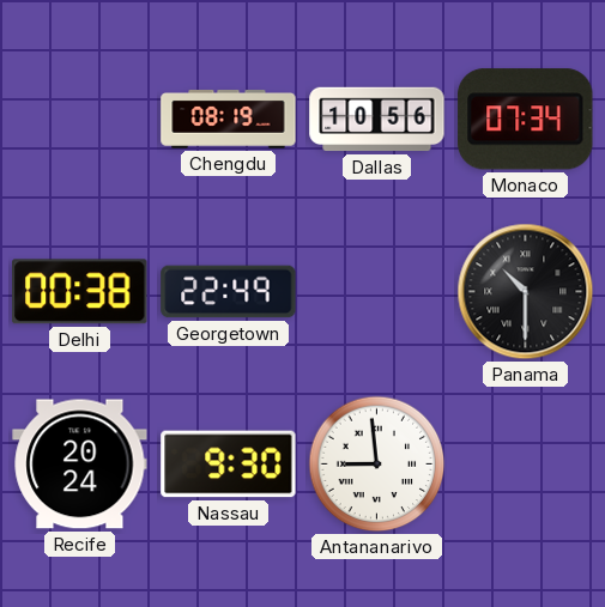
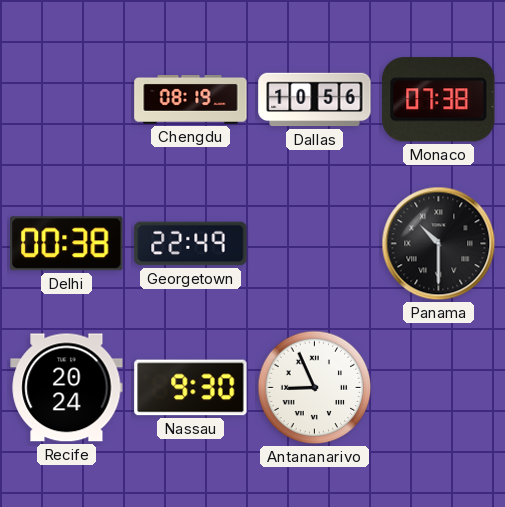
Monaco: 07:34 -> 07:38
Antananarivo: 8:59 -> 8:56
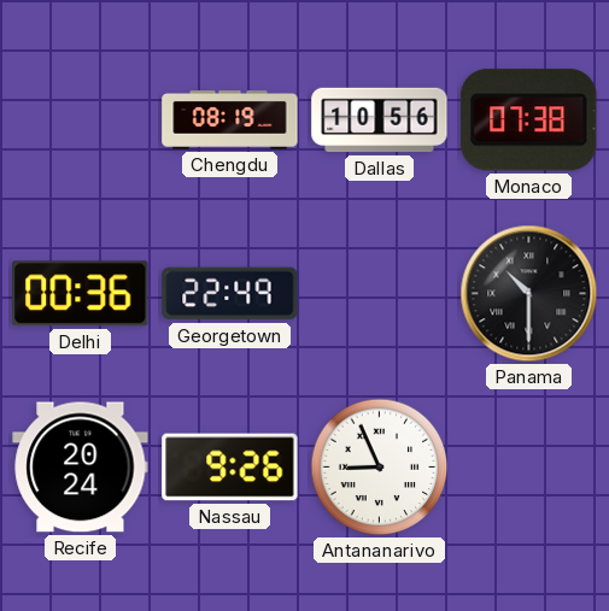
Delhi: 00:38 -> 00:36
Nassau: 9:30 -> 9:26
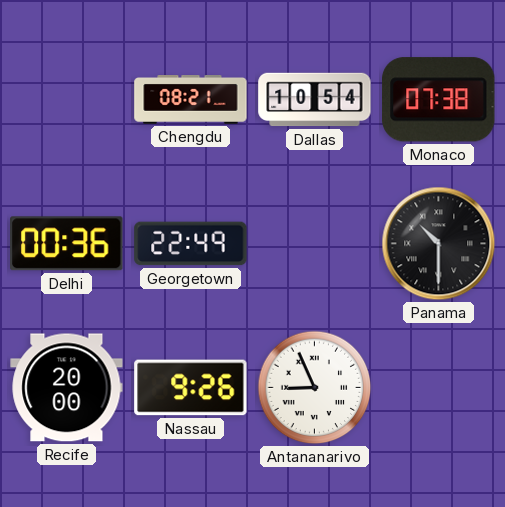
Chengdu: 08:19 -> 08:21
Dallas: 10:56 -> 10:54
Recife: 20:24 -> 20:00
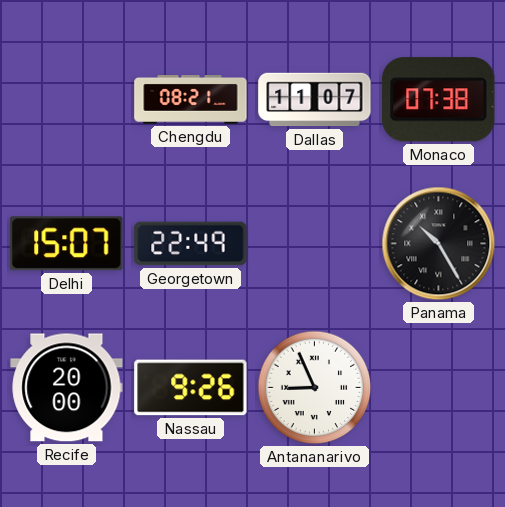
Dallas: 10:54 -> 11:07
Delhi: 00:36 -> 15:07
Panama: 10:30 -> 10:25
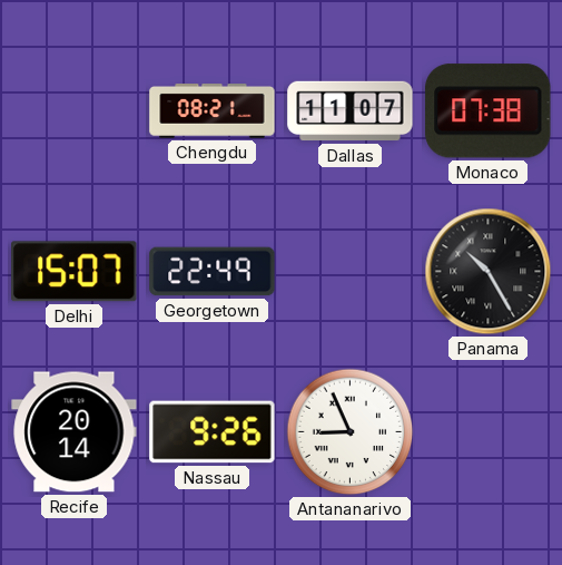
Recife: 20:00 -> 20:14
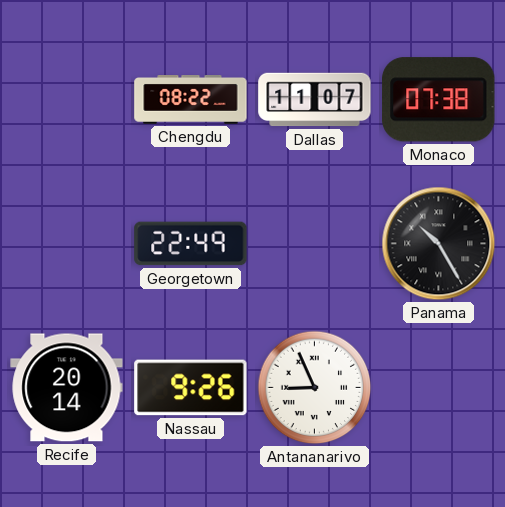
Chengdu: 08:21 -> 08:22
Delhi: 15:07 -> none
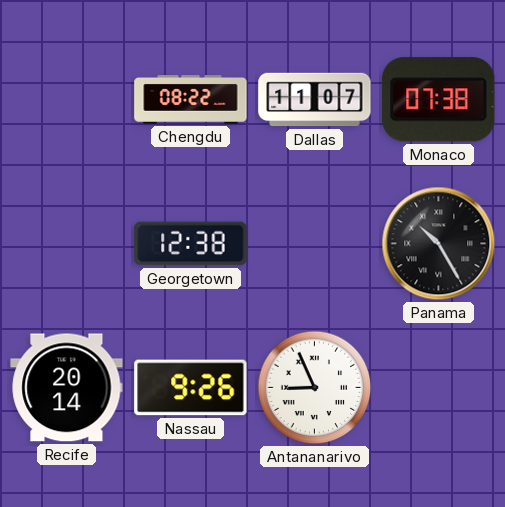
Georgetown: 22:49 -> 12:38
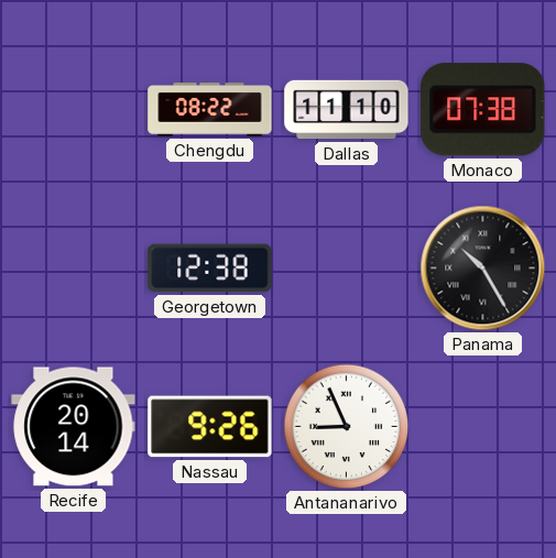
Dallas: 11:07 -> 11:10
